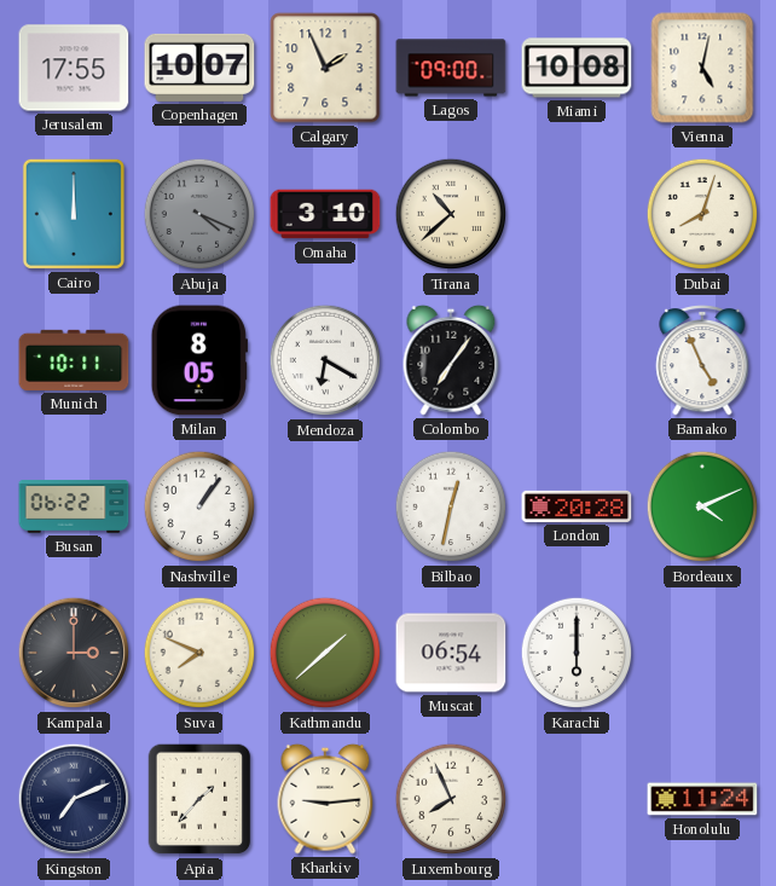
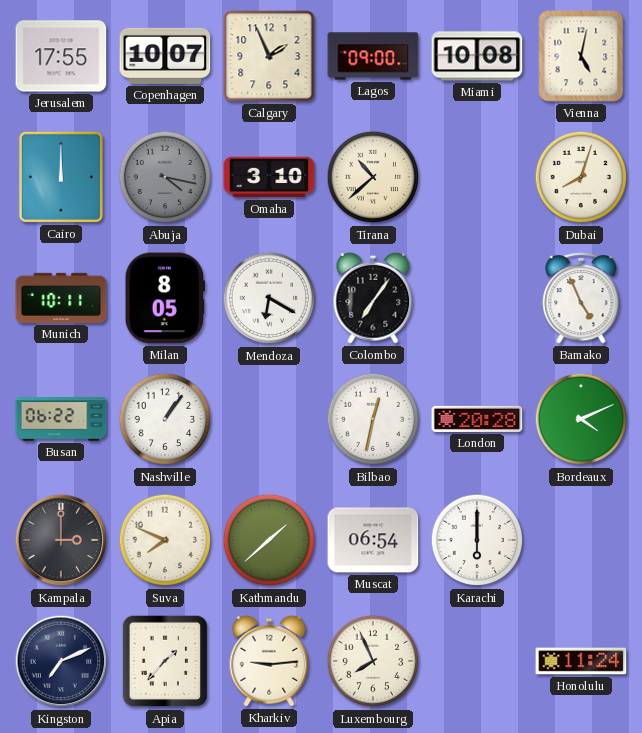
Abuja: 4:19 -> 4:17
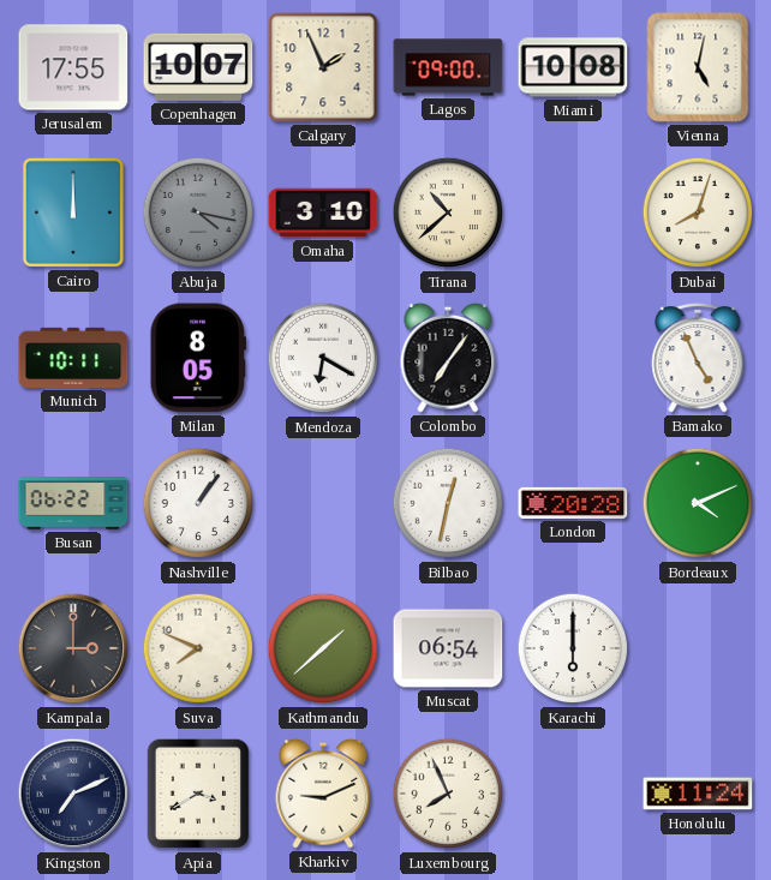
Apia: 1:37 -> 3:40
Kharkiv: 9:14 -> 9:11
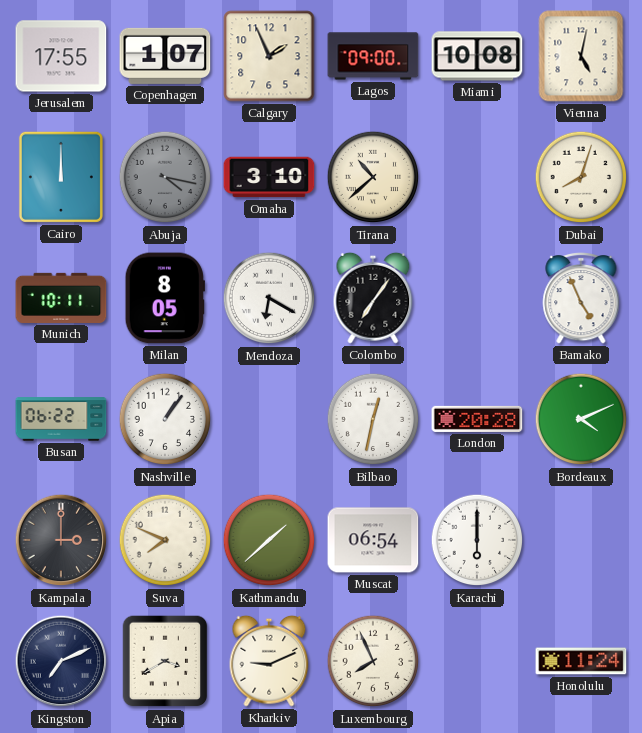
Copenhagen: 10:07 -> 1:07
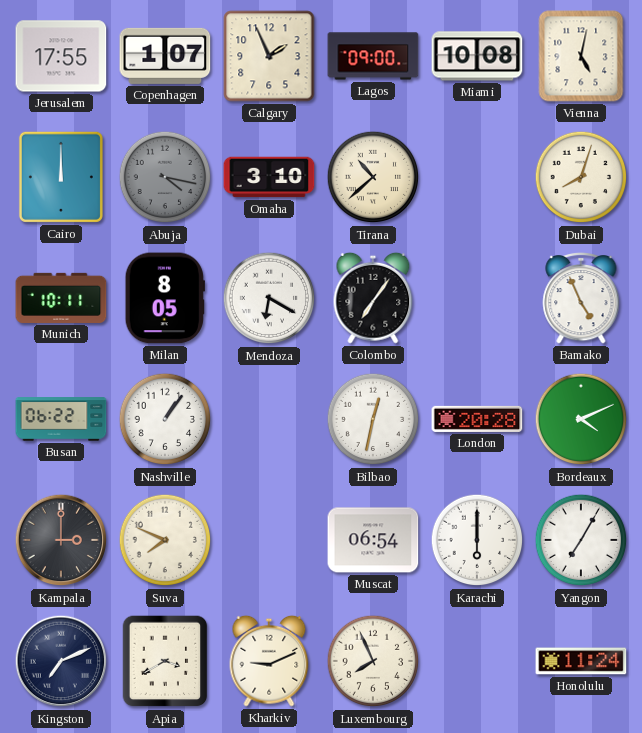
Kathmandu: 1:38 -> none
Yangon: none -> 7:05
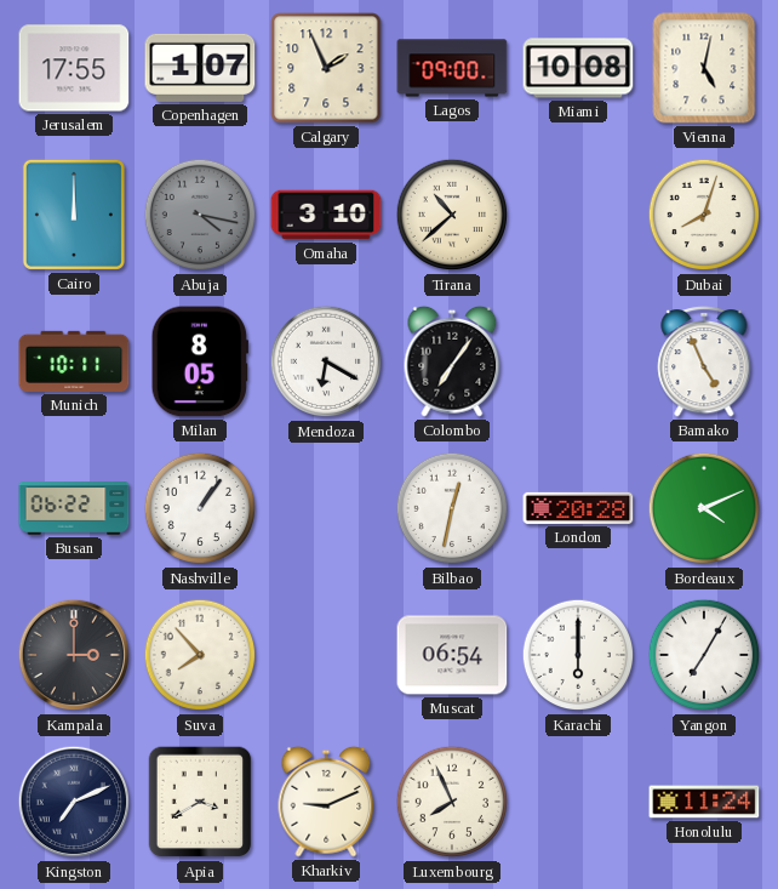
Suva: 7:49 -> 7:53
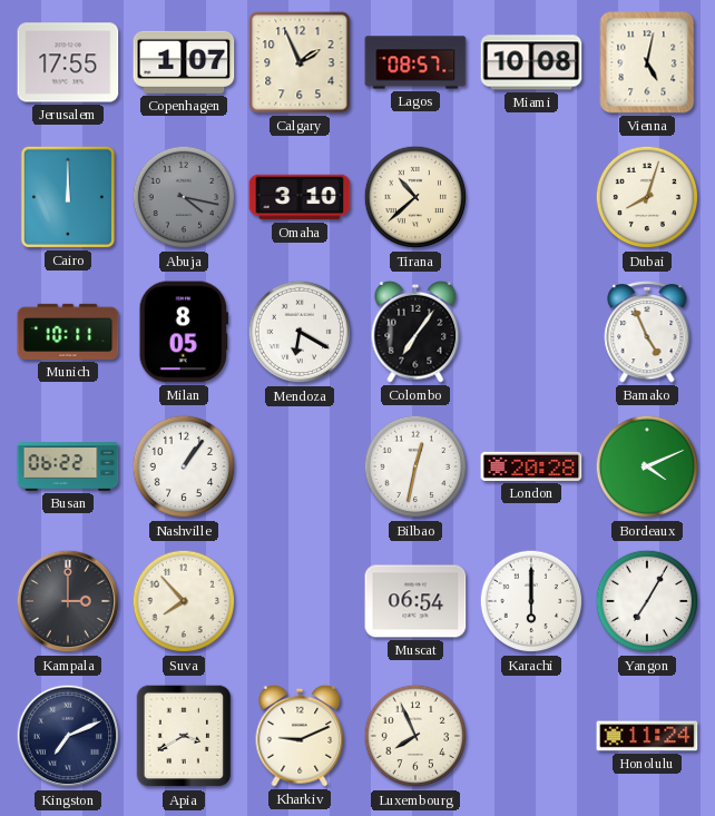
Lagos: 09:00 -> 08:57
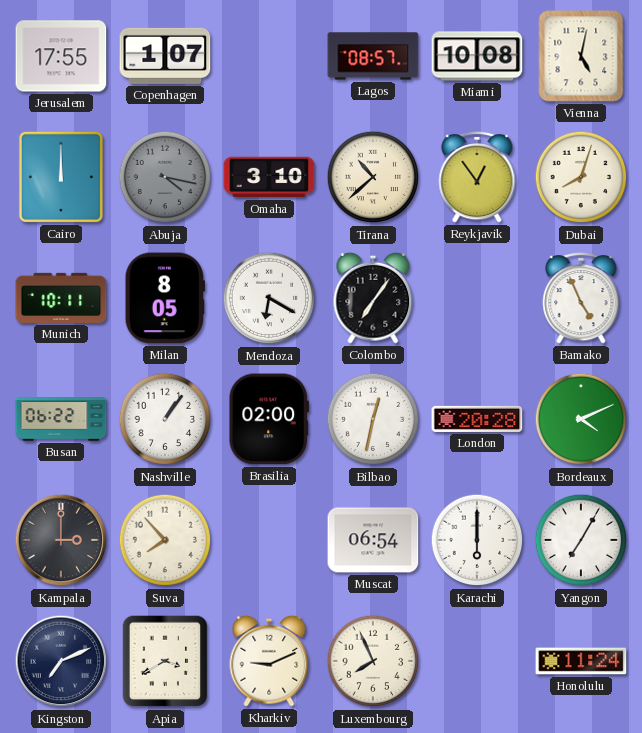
Calgary: 1:56 -> none
Reykjavik: none -> 12:54
Brasilia: none -> 02:00
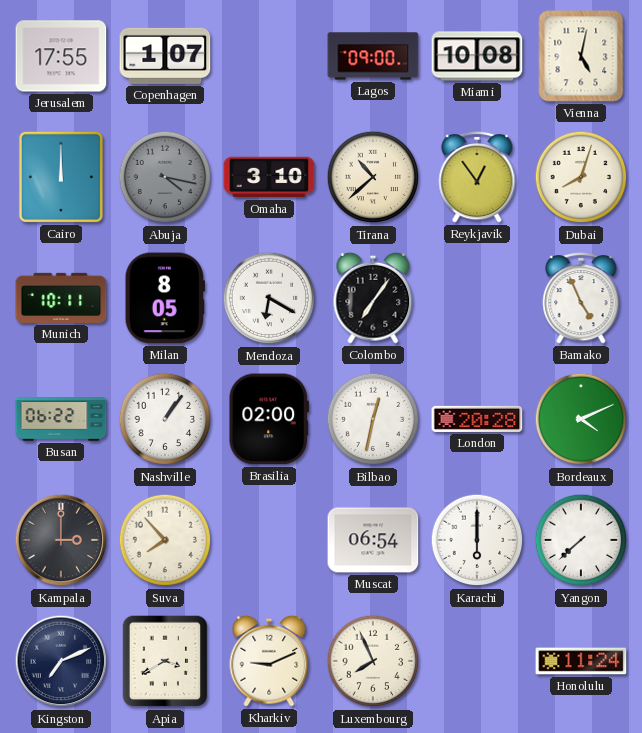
Lagos: 08:57 -> 09:00
Yangon: 7:05 -> 7:38
